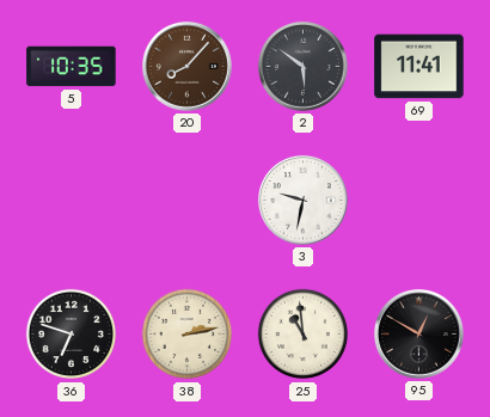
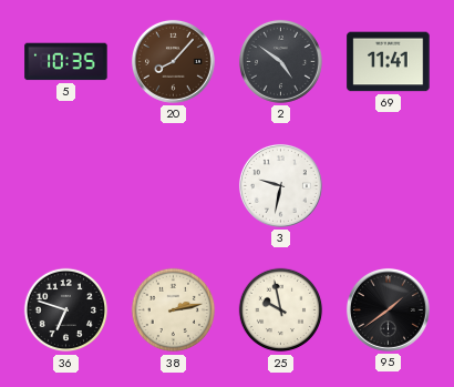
2: 5:51 -> 4:51
25: 10:59 -> 9:58
95: 12:50 -> 1:39
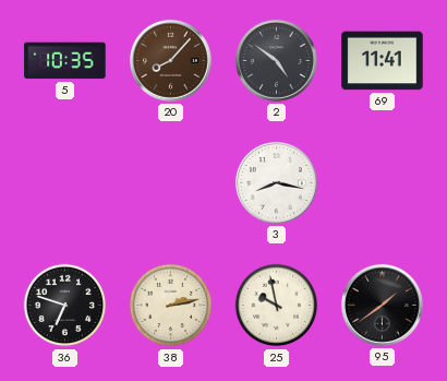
3: 9:32 -> 8:17
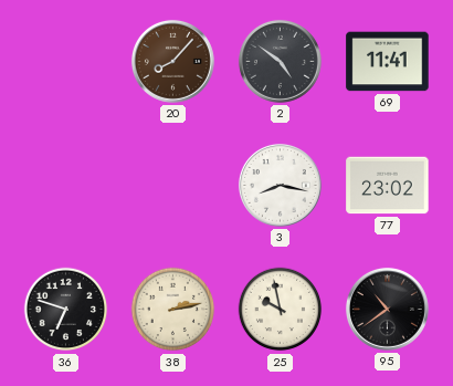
5: 10:35 -> none
77: none -> 23:02
95: 1:39 -> 10:39
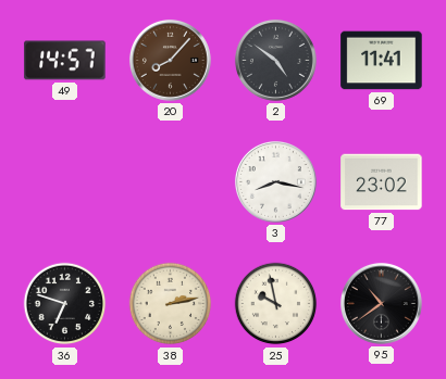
49: none -> 14:57
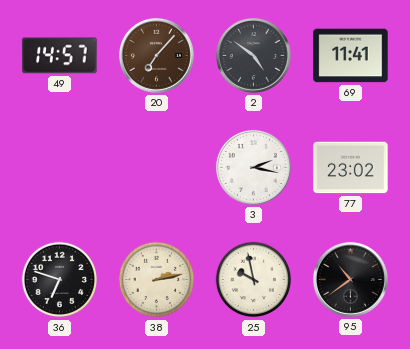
20: 8:07 -> 7:07
3: 8:17 -> 2:17
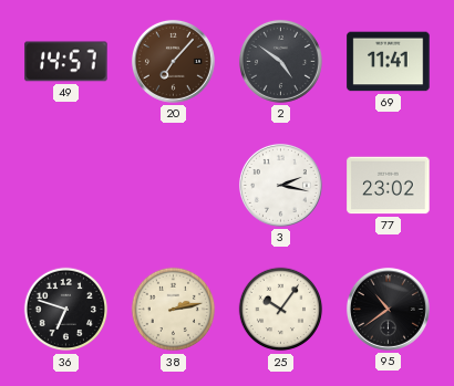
25: 9:58 -> 10:06
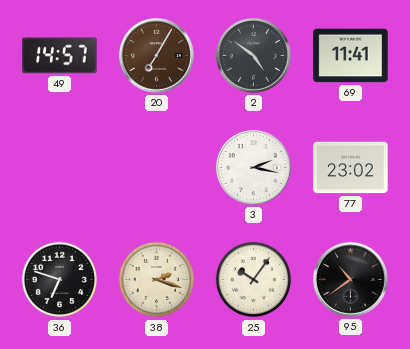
20: 7:07 -> 7:05
38: 2:13 -> 2:18
